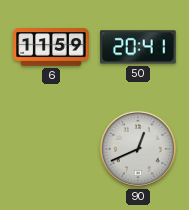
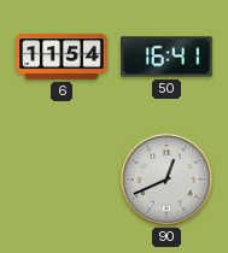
6: 11:59 -> 11:54
50: 20:41 -> 16:41
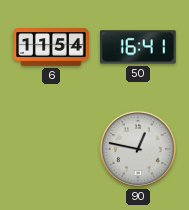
90: 12:41 -> 12:47
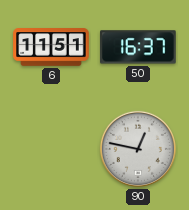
6: 11:54 -> 11:51
50: 16:41 -> 16:37
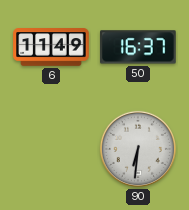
6: 11:51 -> 11:49
90: 12:47 -> 6:31
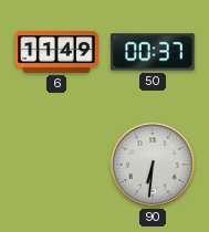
50: 16:37 -> 00:37
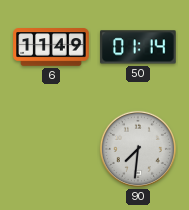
50: 00:37 -> 01:14
90: 6:31 -> 7:31
